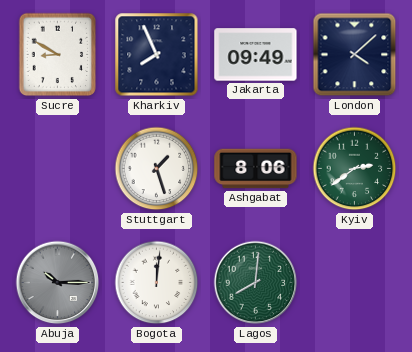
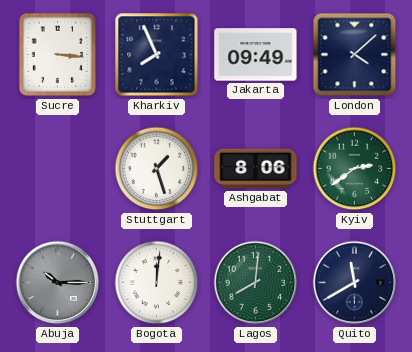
Sucre: 8:50 -> 3:16
Quito: none -> 11:40
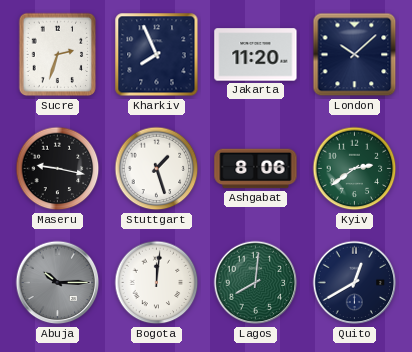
Sucre: 3:16 -> 2:33
Jakarta: 09:49 -> 11:20
London: 4:08 -> 10:08
Maseru: none -> 9:17
Quito: 11:40 -> 12:40
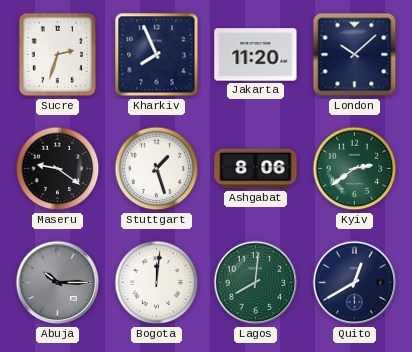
Maseru: 9:17 -> 9:21
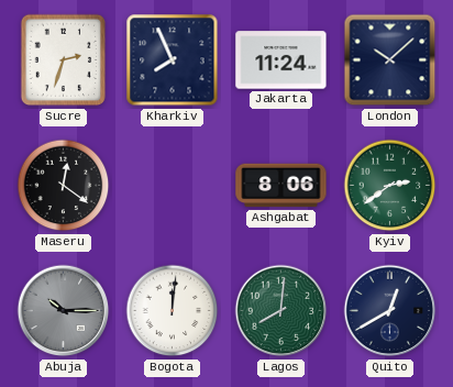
Jakarta: 11:20 -> 11:24
Maseru: 9:21 -> 12:21
Stuttgart: 1:27 -> none
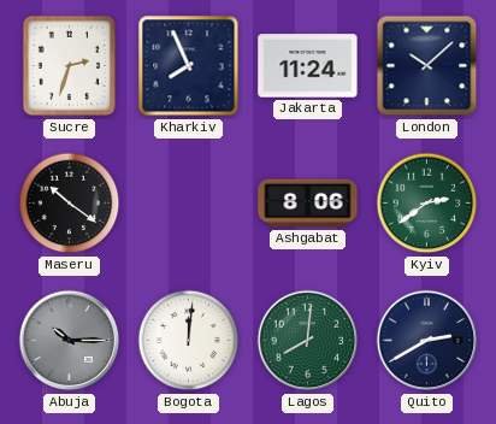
Maseru: 12:21 -> 10:21
Quito: 12:40 -> 2:40
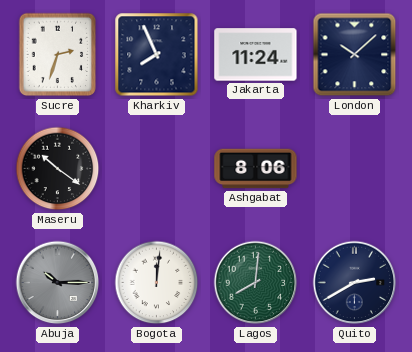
Kyiv: 2:39 -> none
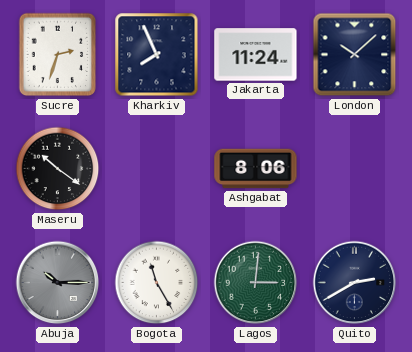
Bogota: 12:01 -> 11:25
Lagos: 8:01 -> 3:01
